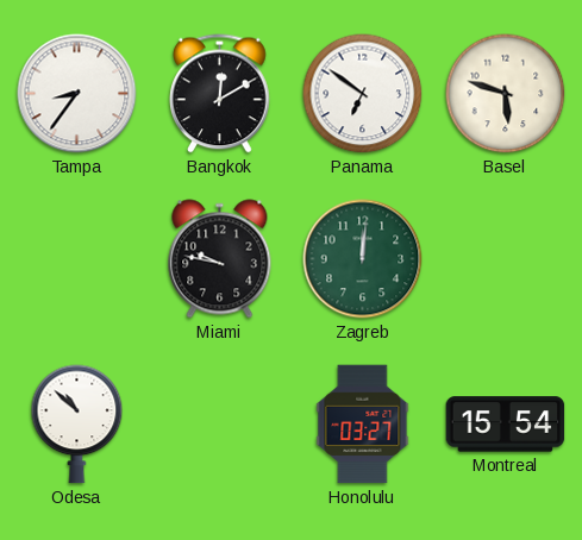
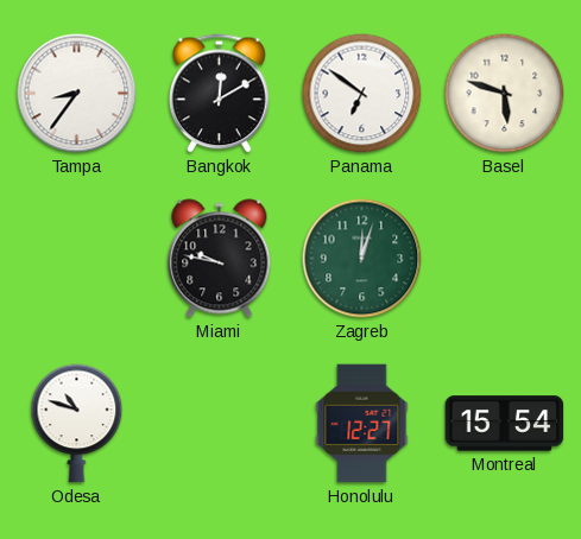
Zagreb: 12:01 -> 12:03
Odesa: 10:52 -> 10:48
Honolulu: 03:27 -> 12:27
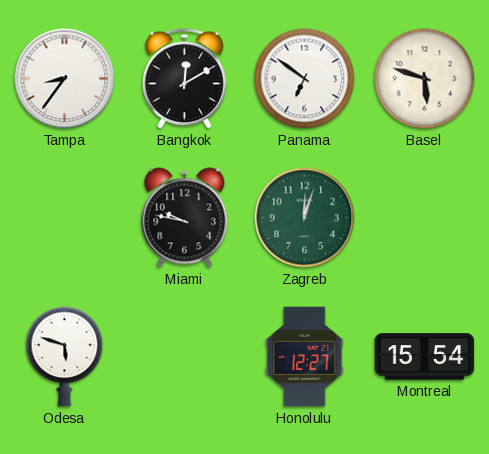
Odesa: 10:48 -> 5:48
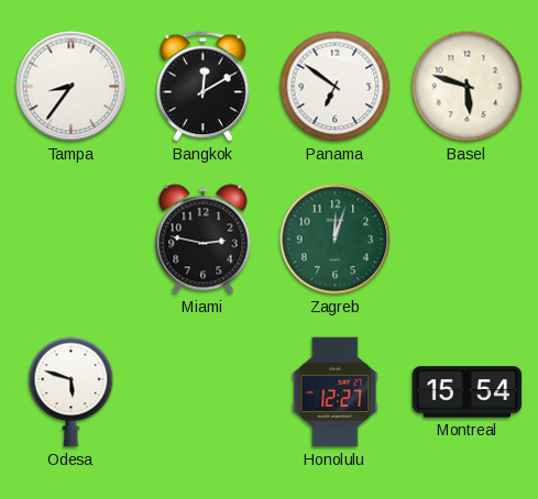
Miami: 9:47 -> 2:47
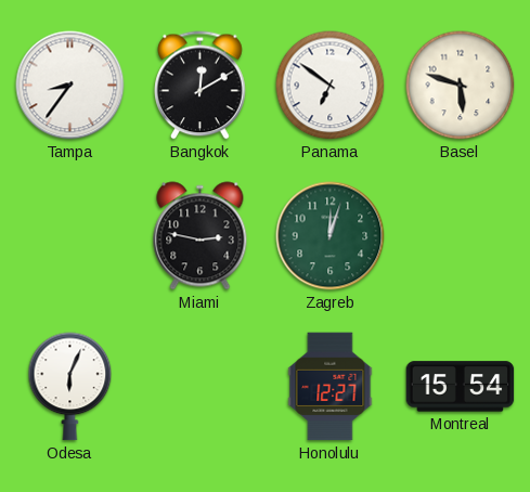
Odesa: 5:48 -> 6:04
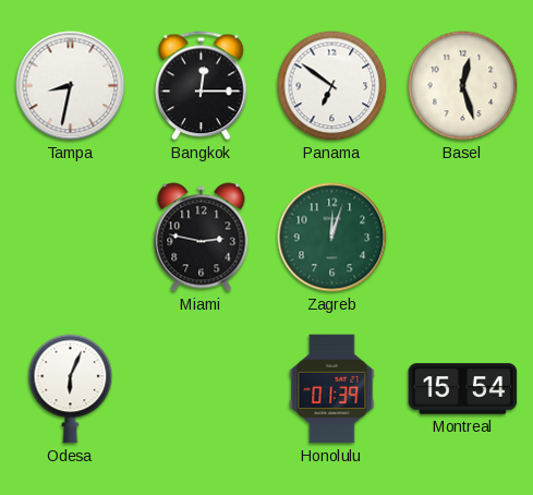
Tampa: 8:36 -> 8:32
Bangkok: 12:10 -> 12:15
Basel: 5:48 -> 12:27
Honolulu: 12:27 -> 01:39
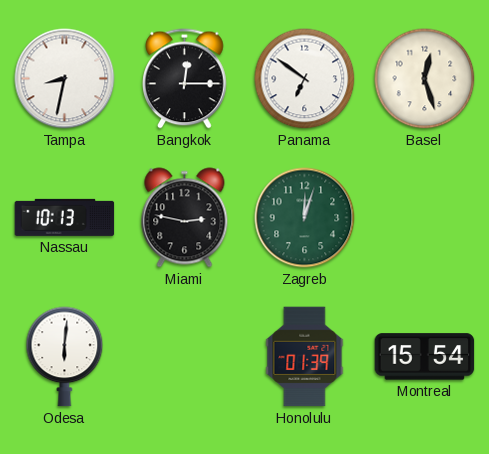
Nassau: none -> 10:13
Odesa: 6:04 -> 6:01
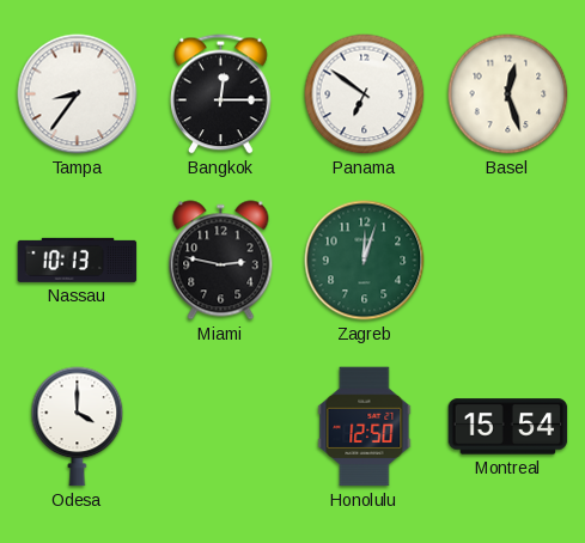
Tampa: 8:32 -> 8:36
Odesa: 6:01 -> 4:00
Honolulu: 01:39 -> 12:50
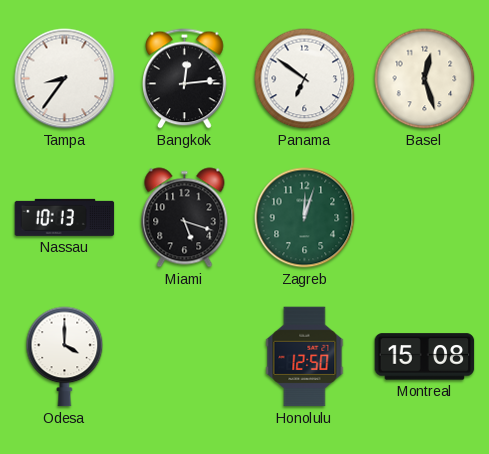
Bangkok: 12:15 -> 12:14
Miami: 2:47 -> 5:18
Montreal: 15:54 -> 15:08
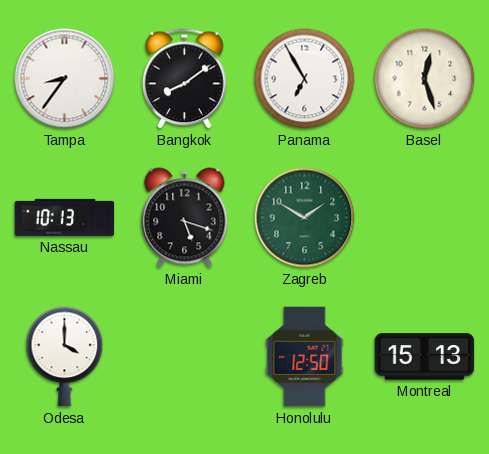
Bangkok: 12:14 -> 8:09
Panama: 6:51 -> 6:55
Zagreb: 12:03 -> 1:50
Montreal: 15:08 -> 15:13
